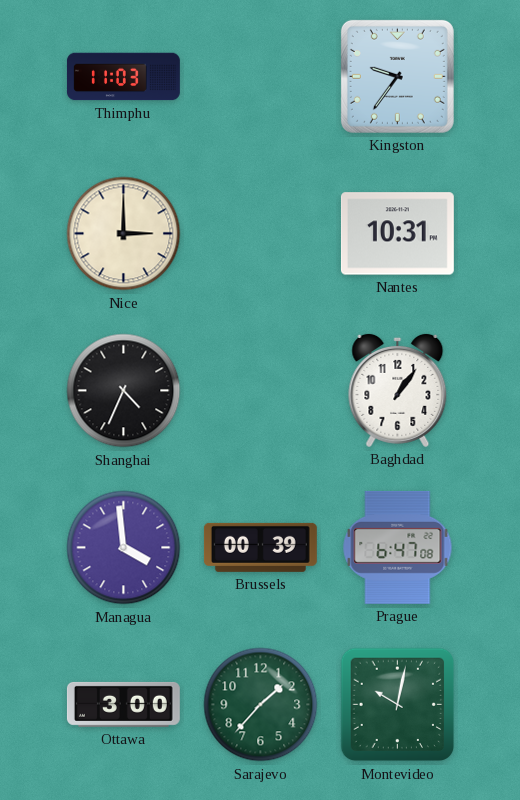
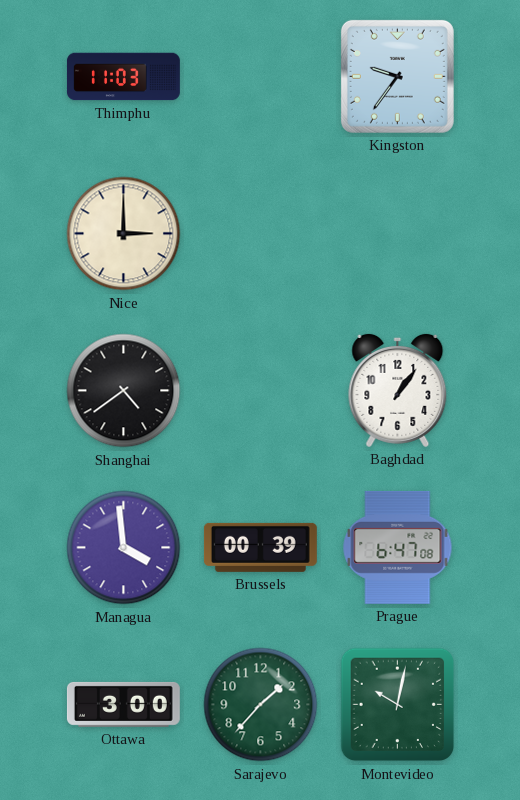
Nantes: 10:31 -> none
Shanghai: 4:34 -> 4:39
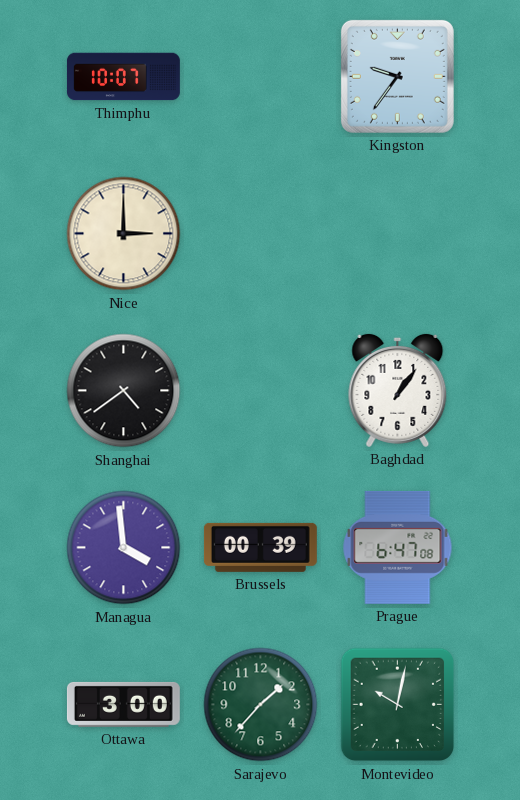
Thimphu: 11:03 -> 10:07
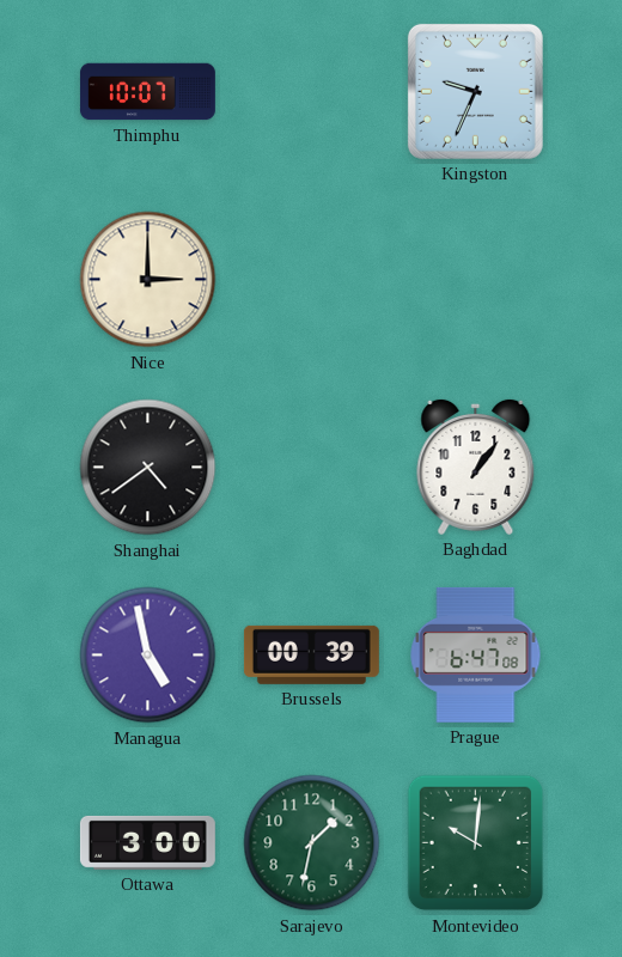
Kingston: 9:36 -> 9:34
Managua: 3:59 -> 4:58
Sarajevo: 1:37 -> 1:32
Montevideo: 10:02 -> 10:01
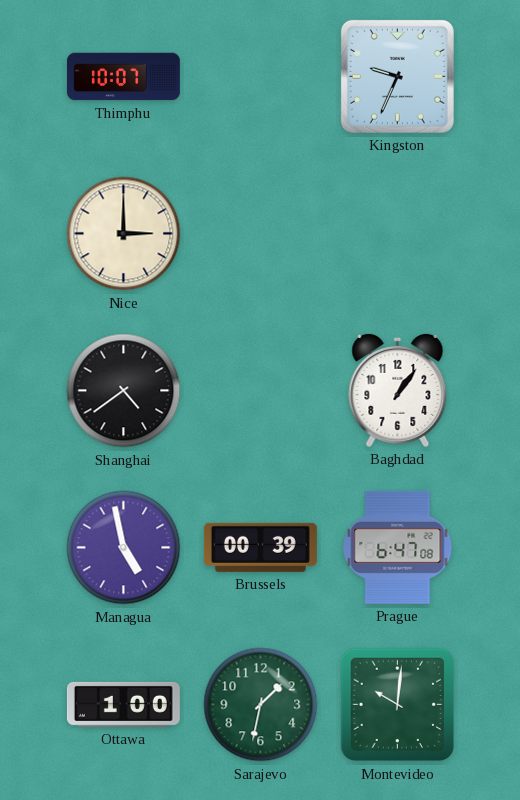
Ottawa: 3:00 -> 1:00
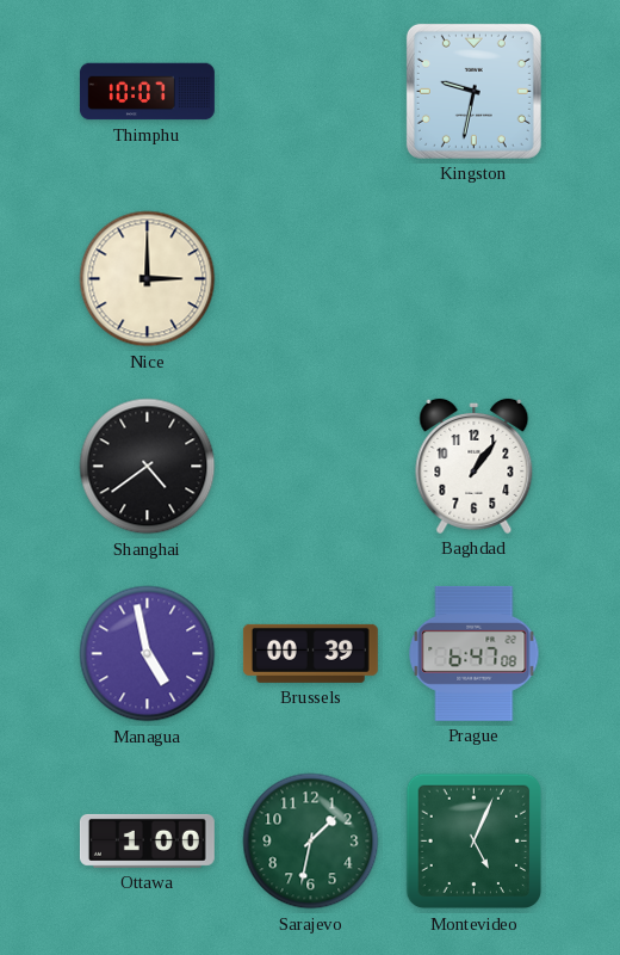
Kingston: 9:34 -> 9:32
Montevideo: 10:01 -> 5:04
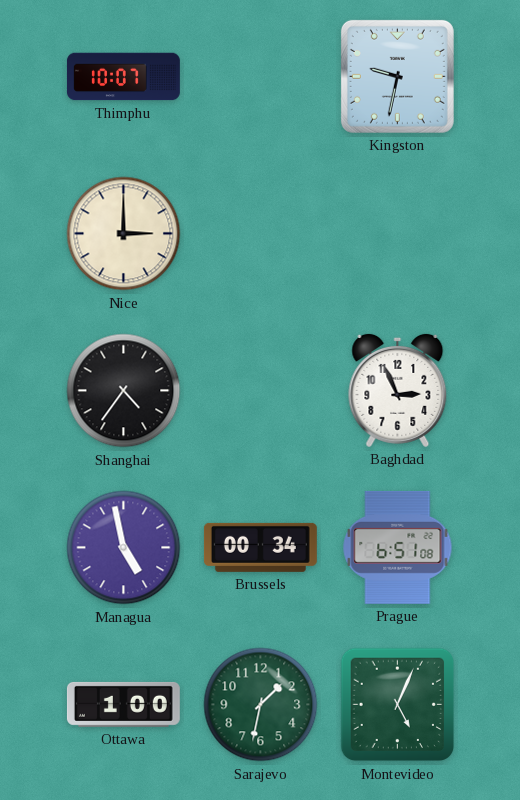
Shanghai: 4:39 -> 4:36
Baghdad: 1:06 -> 2:56
Brussels: 00:39 -> 00:34
Prague: 6:47 -> 6:51
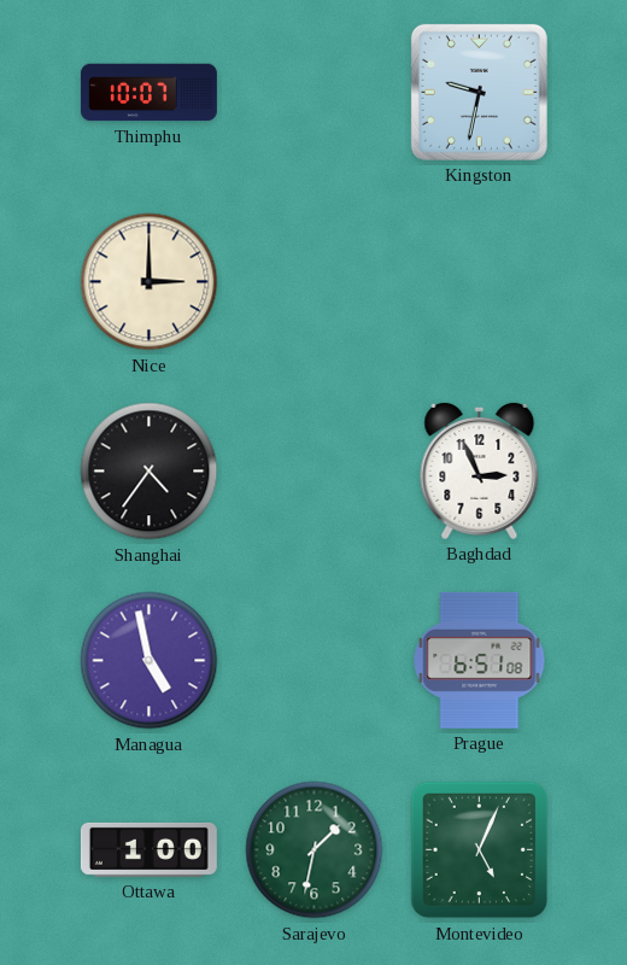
Brussels: 00:34 -> none
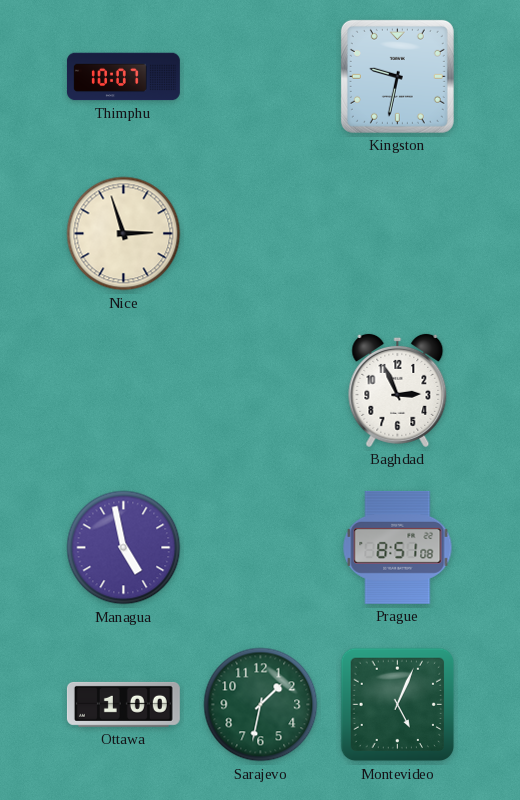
Nice: 3:00 -> 2:57
Shanghai: 4:36 -> none
Prague: 6:51 -> 8:51
